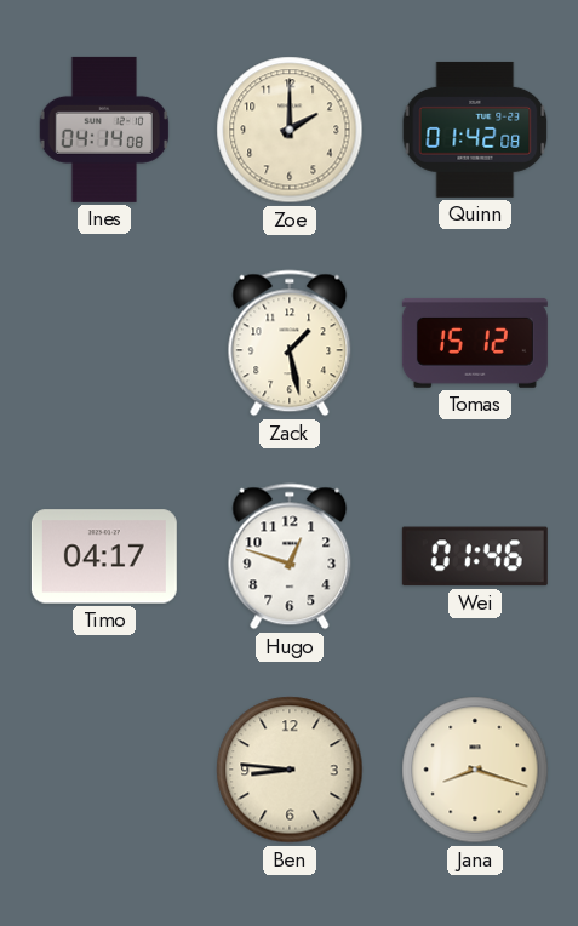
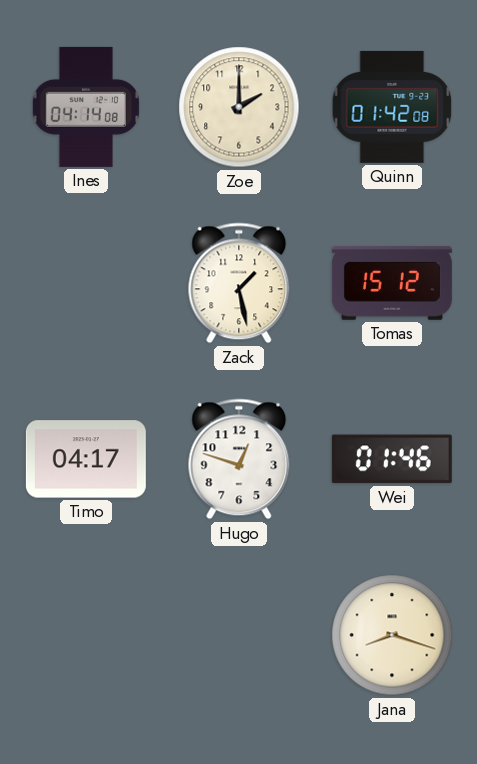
Ben: 8:46 -> none
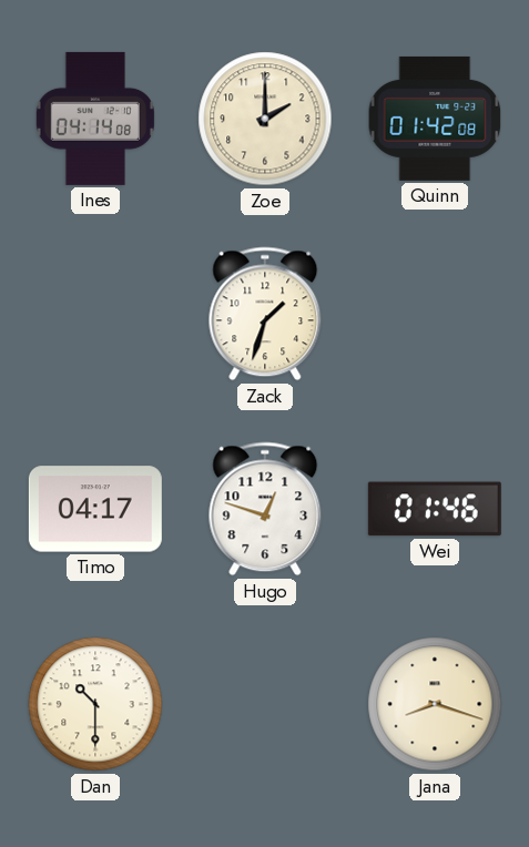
Zack: 1:28 -> 1:33
Tomas: 15:12 -> none
Dan: none -> 10:30
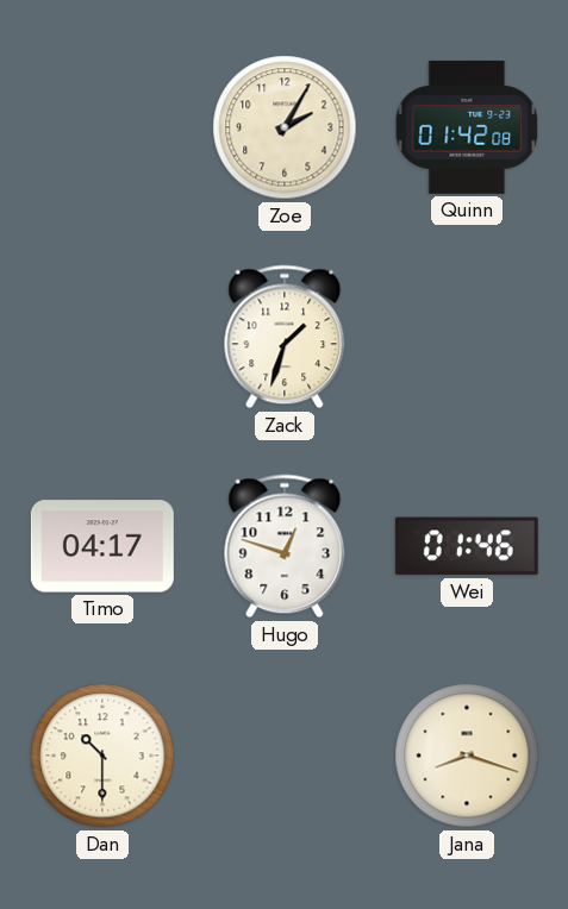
Ines: 04:14 -> none
Zoe: 2:00 -> 2:05
